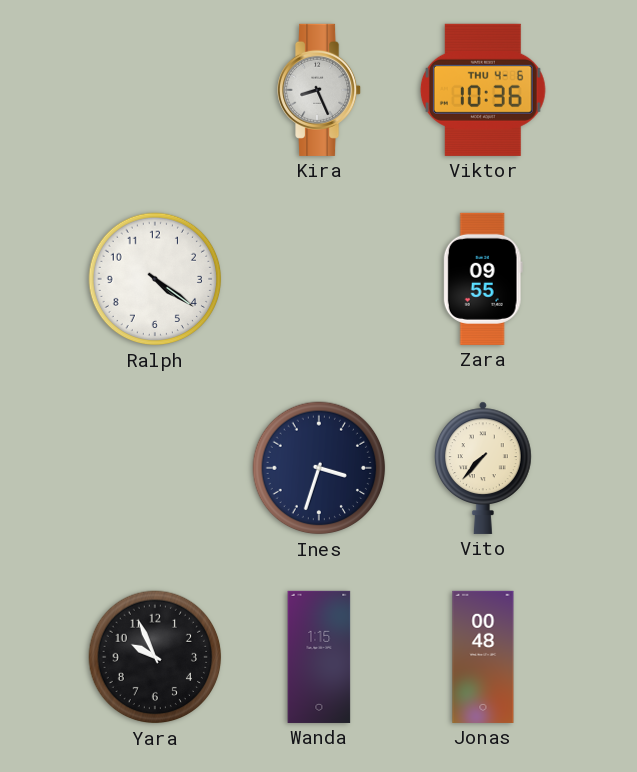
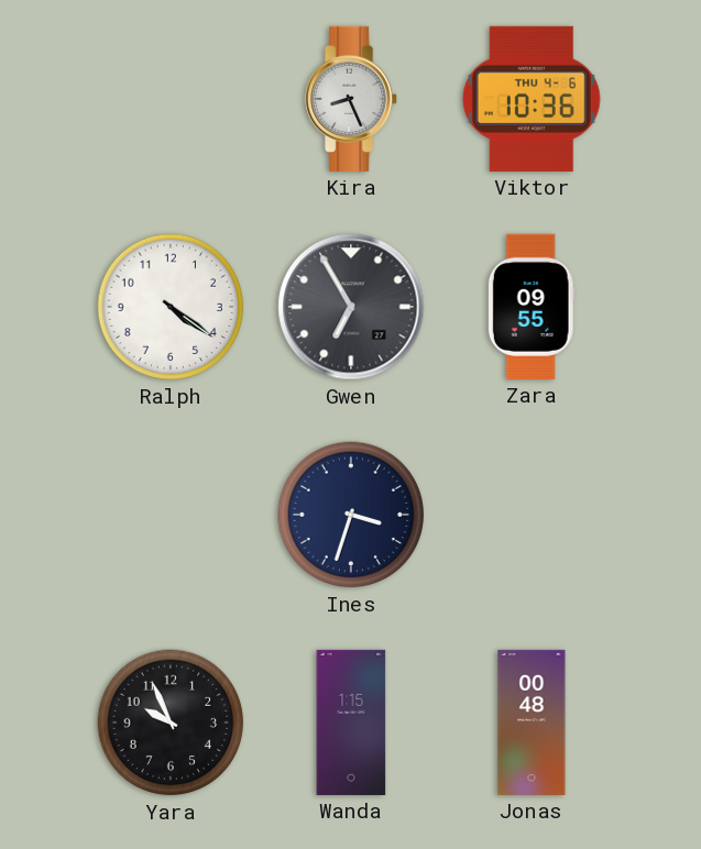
Gwen: none -> 6:55
Vito: 7:37 -> none
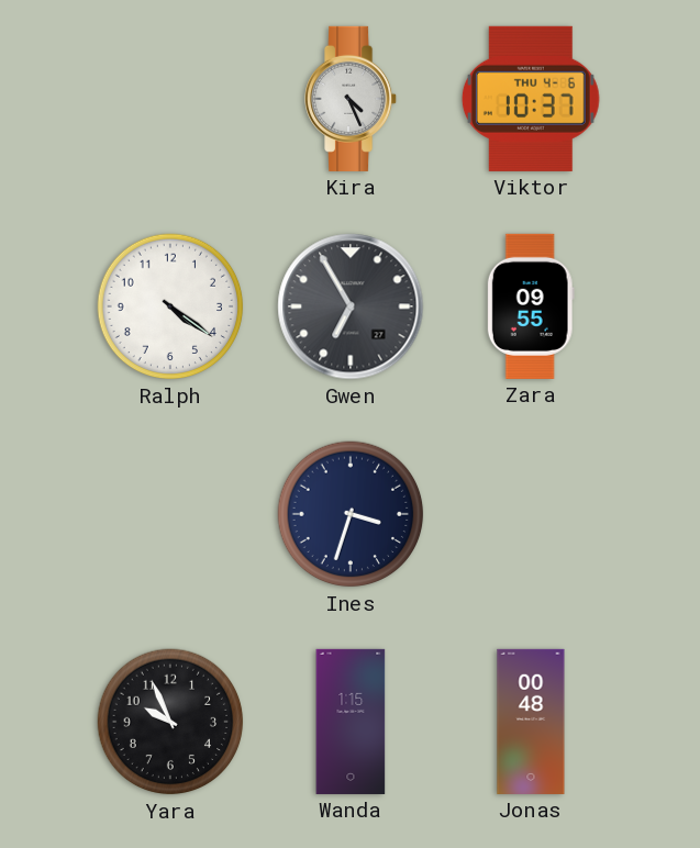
Kira: 8:26 -> 4:26
Viktor: 10:36 -> 10:37
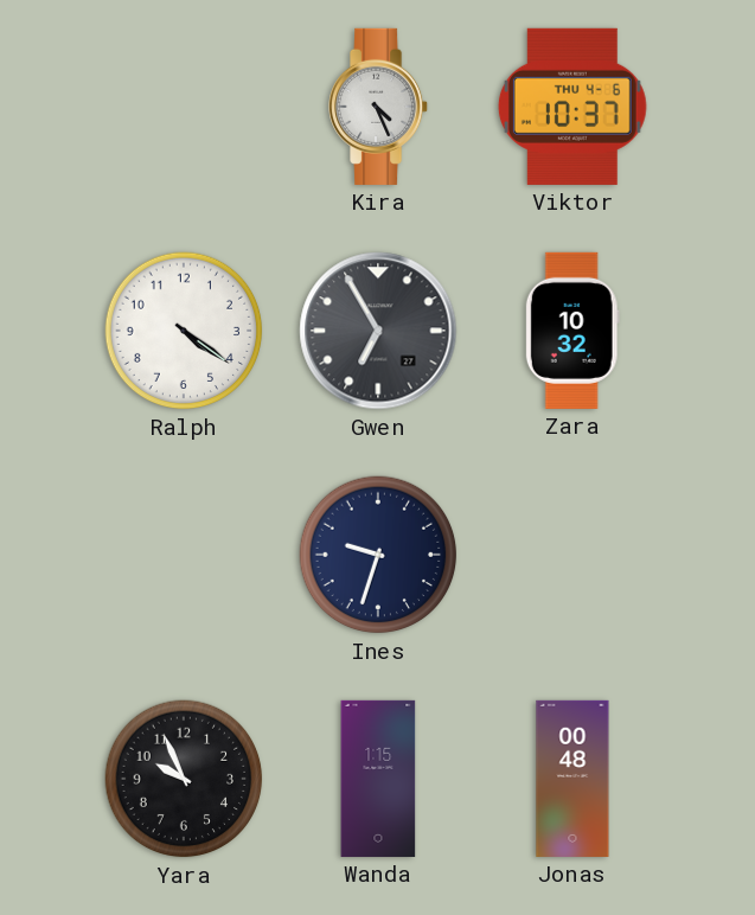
Zara: 09:55 -> 10:32
Ines: 3:33 -> 9:33
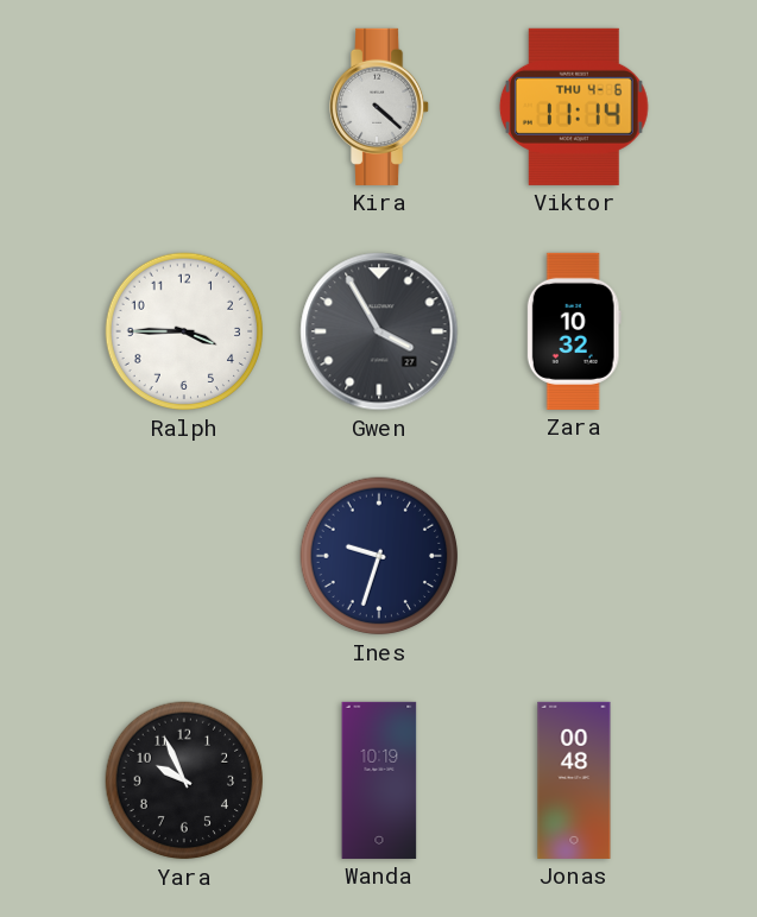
Kira: 4:26 -> 4:22
Viktor: 10:37 -> 11:14
Ralph: 4:21 -> 3:45
Gwen: 6:55 -> 3:55
Wanda: 1:15 -> 10:19
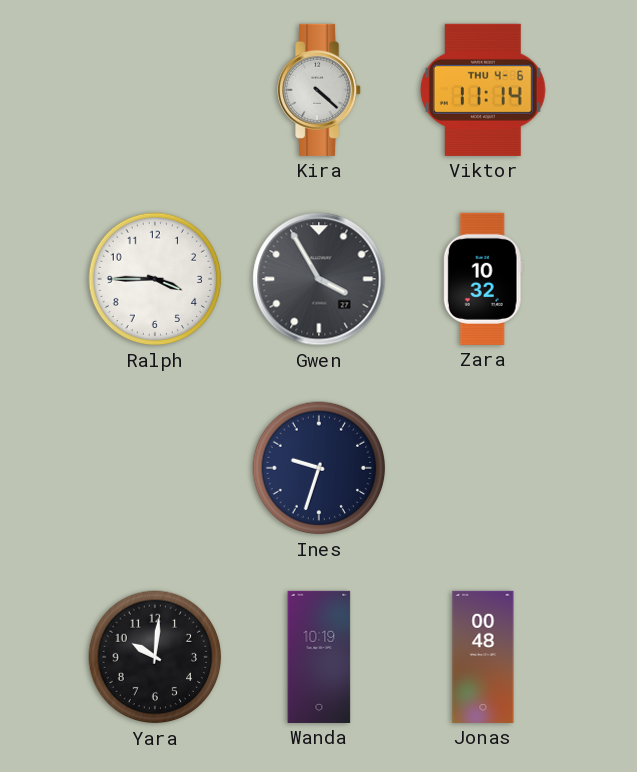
Yara: 9:56 -> 10:01
